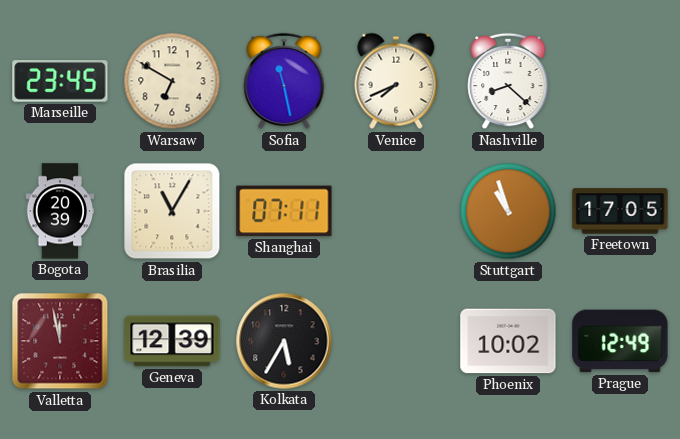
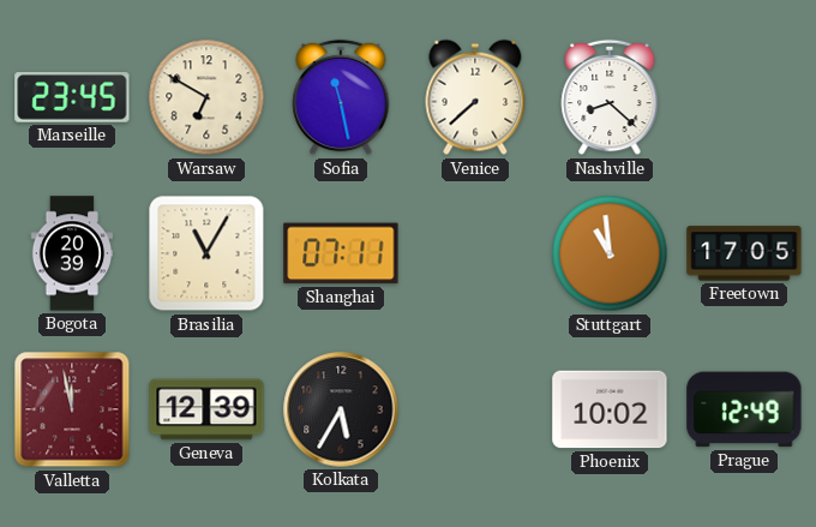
Venice: 7:41 -> 7:38
Stuttgart: 10:57 -> 10:59
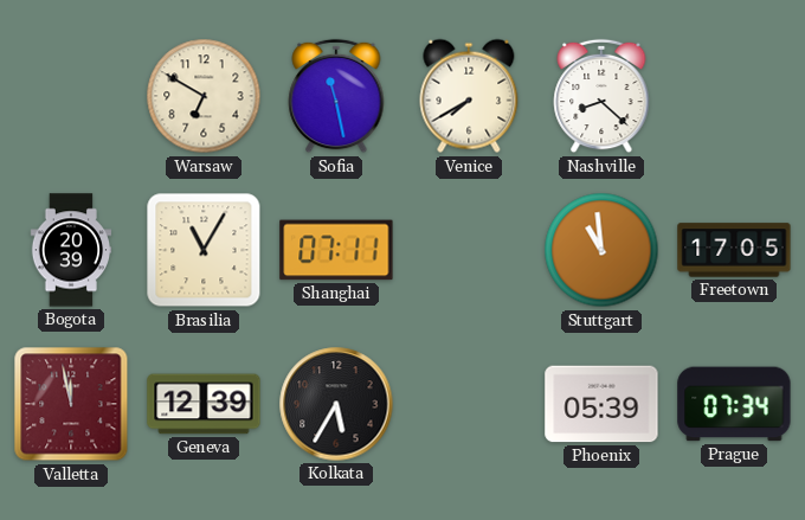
Marseille: 23:45 -> none
Venice: 7:38 -> 7:40
Phoenix: 10:02 -> 05:39
Prague: 12:49 -> 07:34
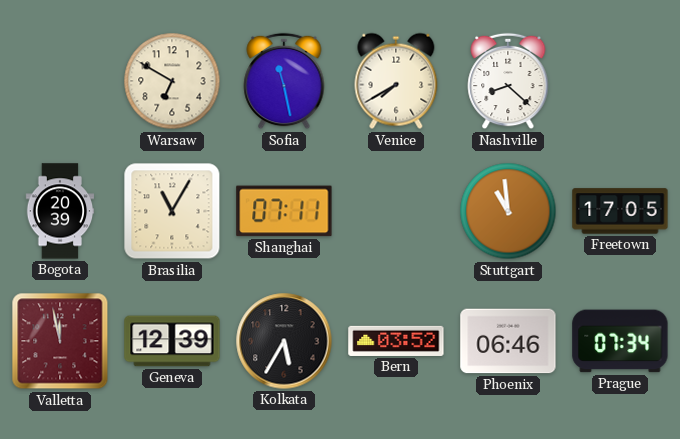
Bern: none -> 03:52
Phoenix: 05:39 -> 06:46
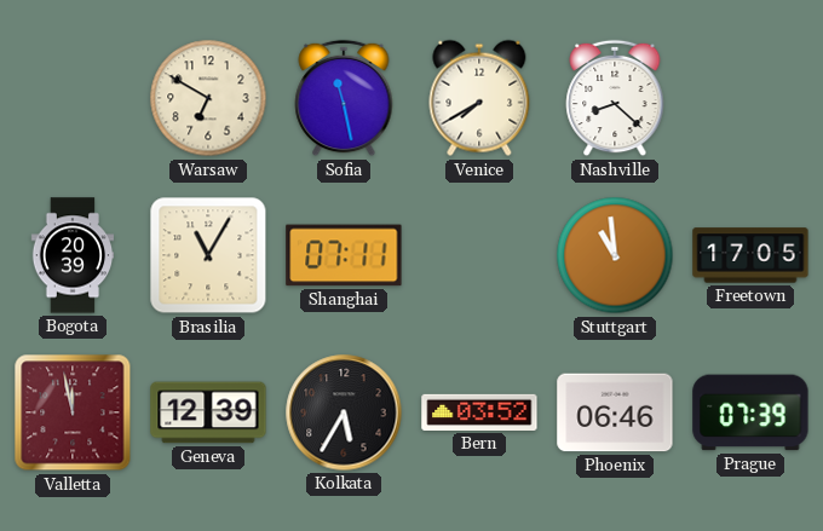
Prague: 07:34 -> 07:39
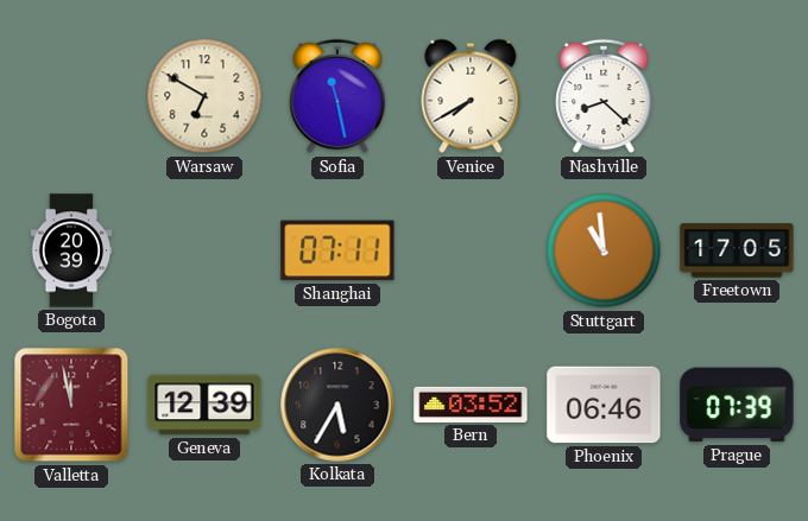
Brasilia: 11:05 -> none
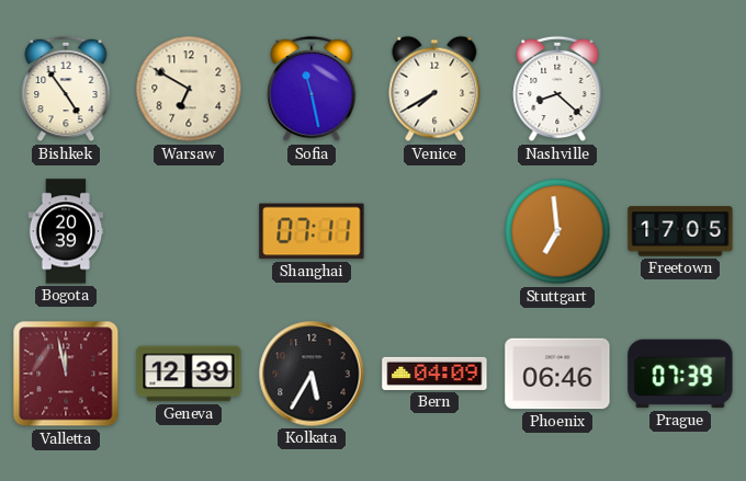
Bishkek: none -> 4:54
Stuttgart: 10:59 -> 6:59
Bern: 03:52 -> 04:09
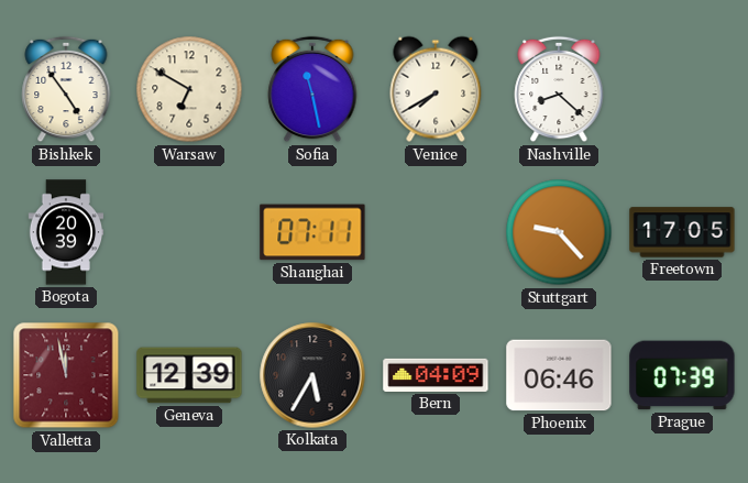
Stuttgart: 6:59 -> 9:23
